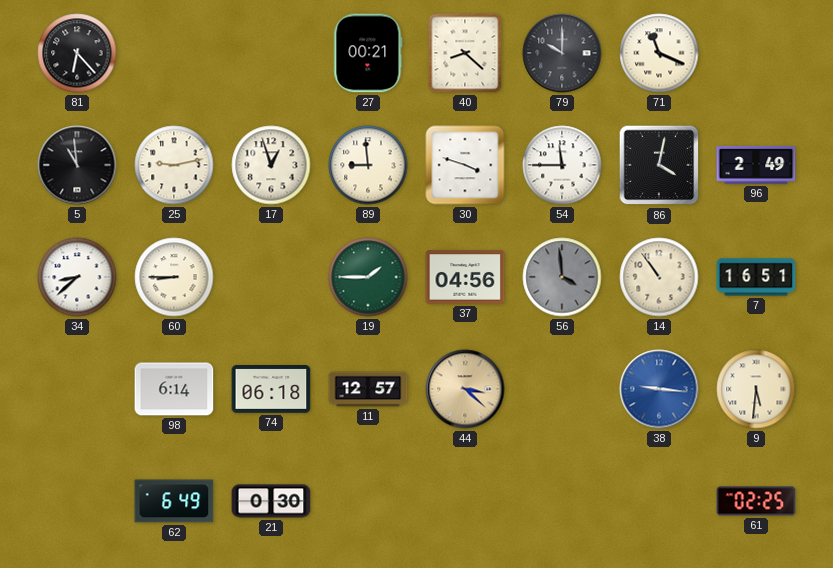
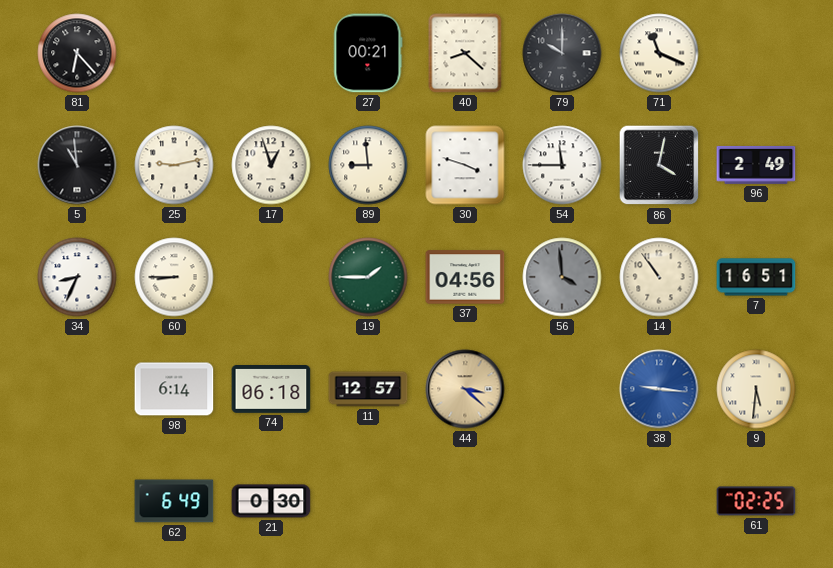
34: 8:38 -> 8:34
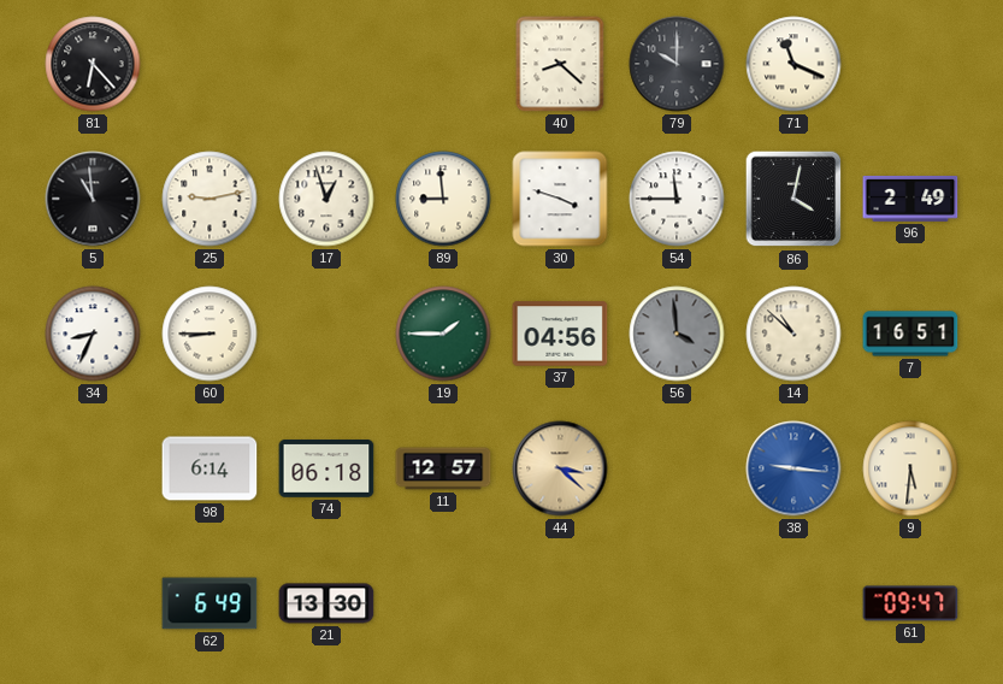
27: 00:21 -> none
14: 10:54 -> 10:52
21: 0:30 -> 13:30
61: 02:25 -> 09:47
